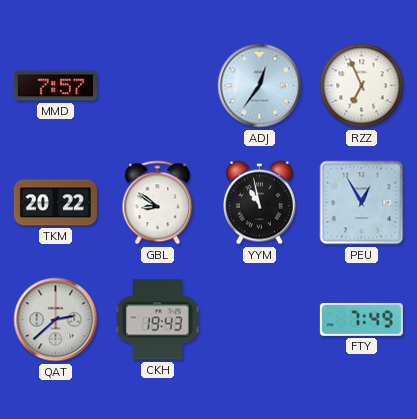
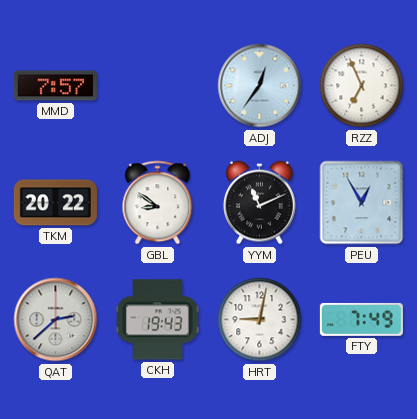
YYM: 10:58 -> 11:11
HRT: none -> 9:02
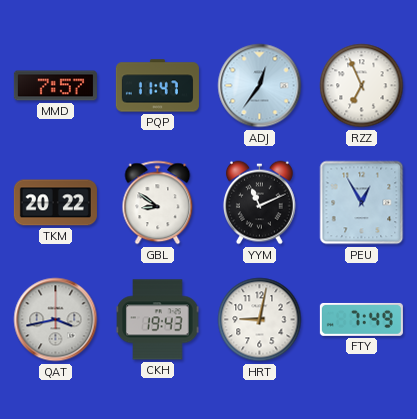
PQP: none -> 11:47
QAT: 2:38 -> 3:43
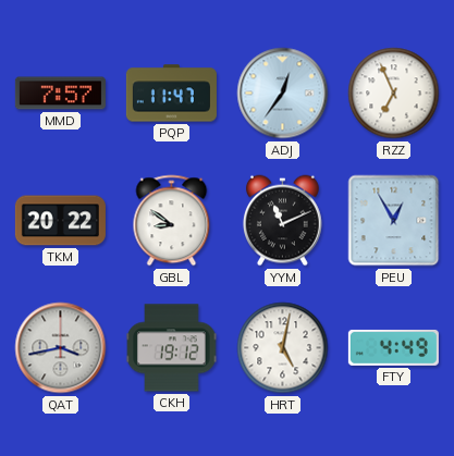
CKH: 19:43 -> 19:12
HRT: 9:02 -> 5:02
FTY: 7:49 -> 4:49
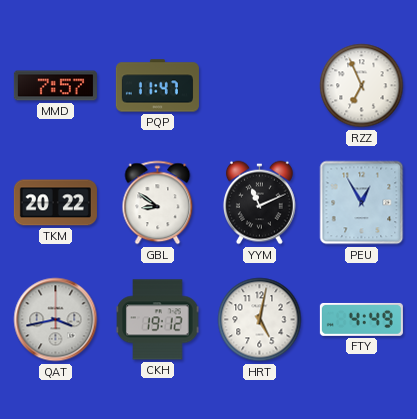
ADJ: 12:36 -> none
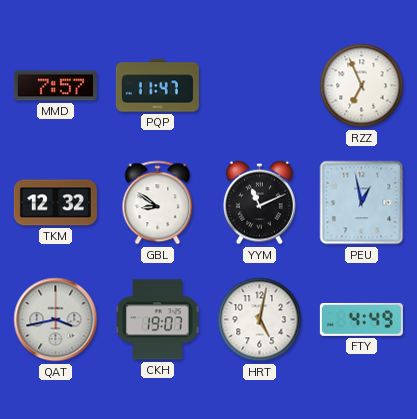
TKM: 20:22 -> 12:32
PEU: 12:55 -> 12:58
CKH: 19:12 -> 19:07
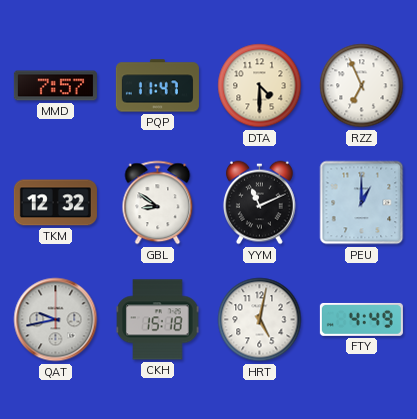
DTA: none -> 4:30
PEU: 12:58 -> 1:00
QAT: 3:43 -> 9:43
CKH: 19:07 -> 15:18
